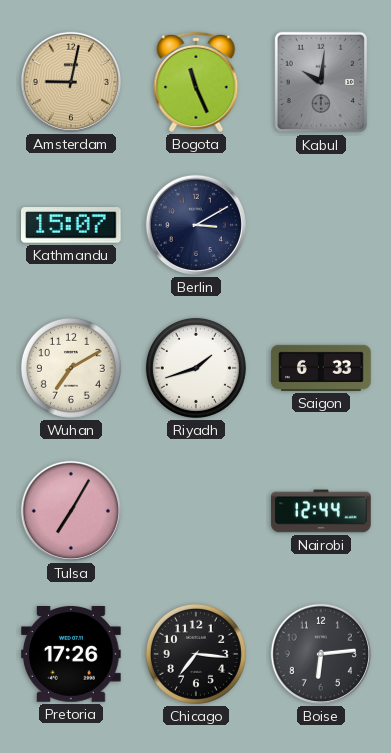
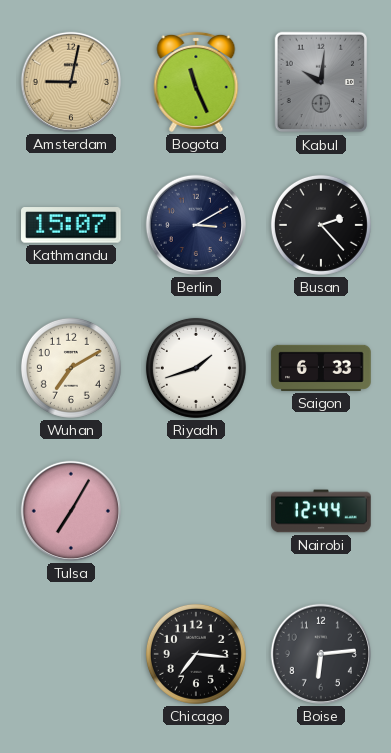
Busan: none -> 2:23
Pretoria: 17:26 -> none
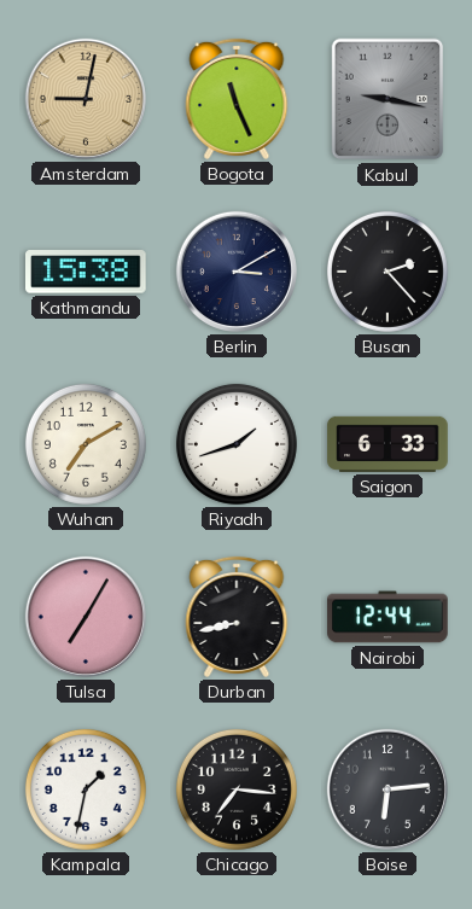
Kabul: 10:01 -> 9:17
Kathmandu: 15:07 -> 15:38
Durban: none -> 8:43
Kampala: none -> 1:32
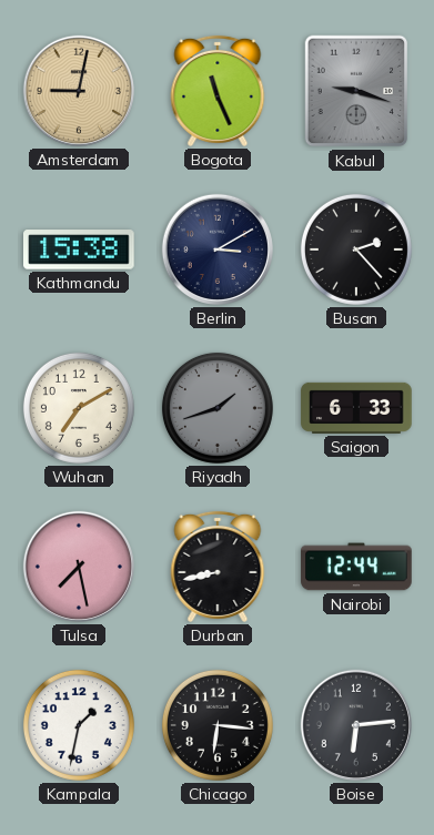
Kabul: 9:17 -> 9:18
Riyadh dial: white -> grey
Tulsa: 7:05 -> 7:28
Chicago: 7:16 -> 6:16
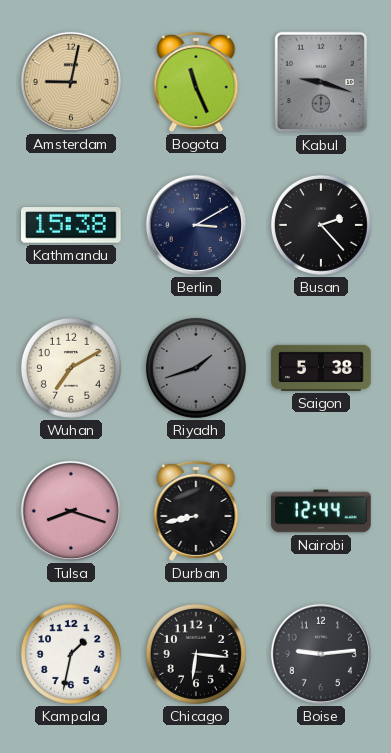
Saigon: 6:33 -> 5:38
Tulsa: 7:28 -> 8:18
Boise: 6:14 -> 9:14
